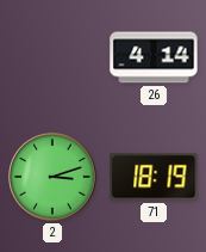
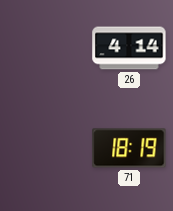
2: 3:12 -> none
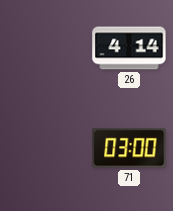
71: 18:19 -> 03:00
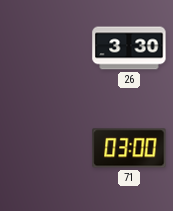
26: 4:14 -> 3:30
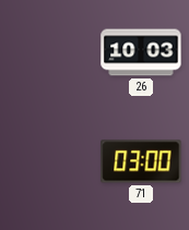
26: 3:30 -> 10:03
